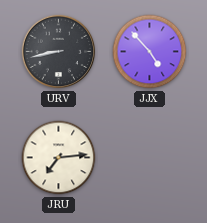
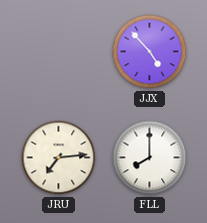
URV: 8:43 -> none
FLL: none -> 8:00
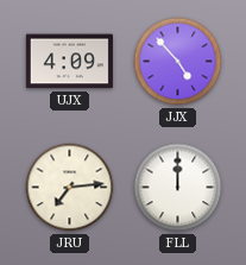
UJX: none -> 4:09
FLL: 8:00 -> 12:00
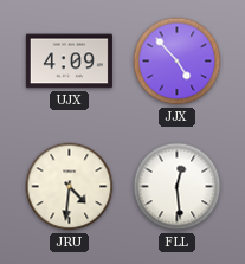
JRU: 7:14 -> 4:31
FLL: 12:00 -> 12:29
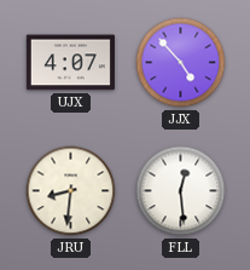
UJX: 4:09 -> 4:07
JRU: 4:31 -> 8:31
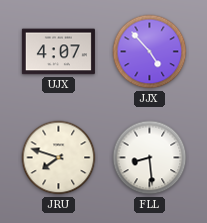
JRU: 8:31 -> 7:48
FLL: 12:29 -> 8:29
